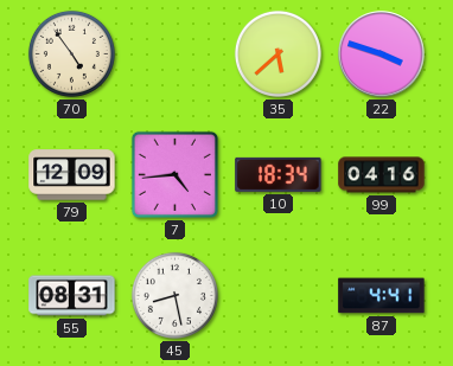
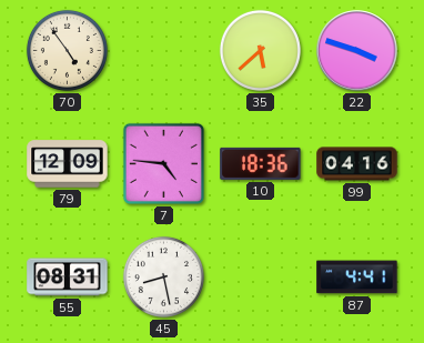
7: 4:44 -> 4:46
10: 18:34 -> 18:36
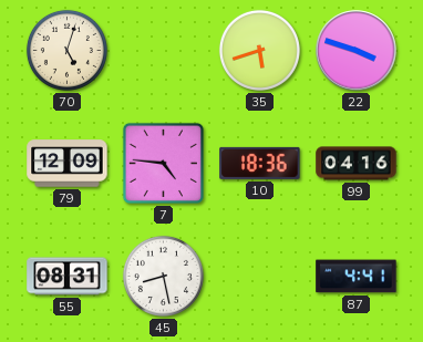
70: 4:54 -> 5:03
35: 5:38 -> 5:42
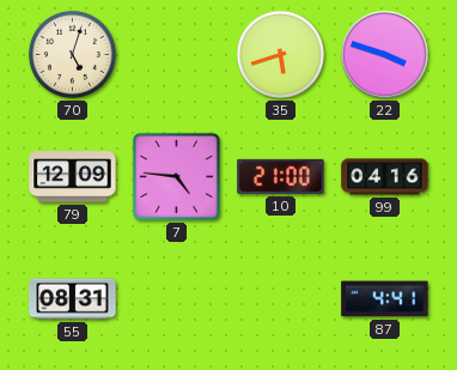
10: 18:36 -> 21:00
45: 8:28 -> none
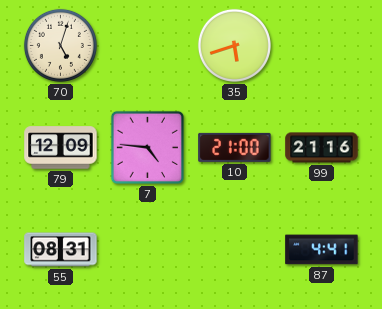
22: 3:48 -> none
99: 04:16 -> 21:16
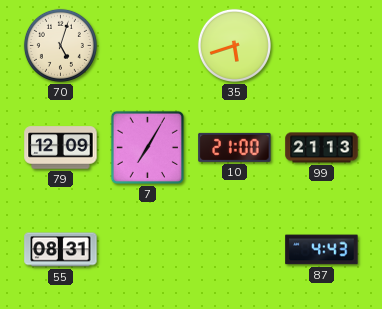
7: 4:46 -> 7:05
99: 21:16 -> 21:13
87: 4:41 -> 4:43
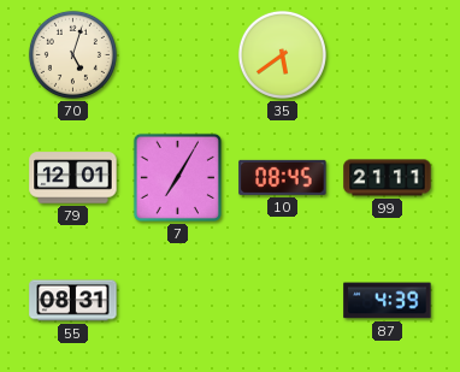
35: 5:42 -> 5:39
79: 12:09 -> 12:01
10: 21:00 -> 08:45
99: 21:13 -> 21:11
87: 4:43 -> 4:39
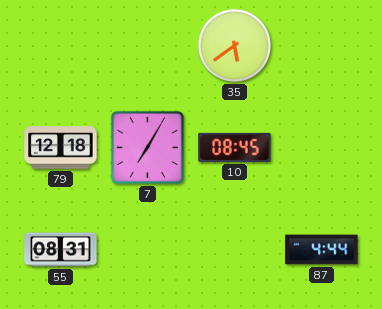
70: 5:03 -> none
79: 12:01 -> 12:18
99: 21:11 -> none
87: 4:39 -> 4:44
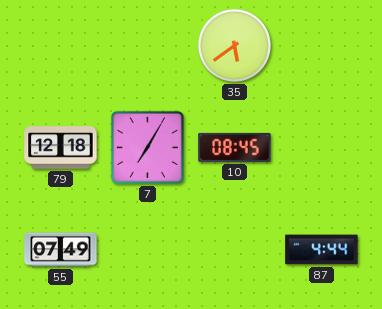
55: 08:31 -> 07:49
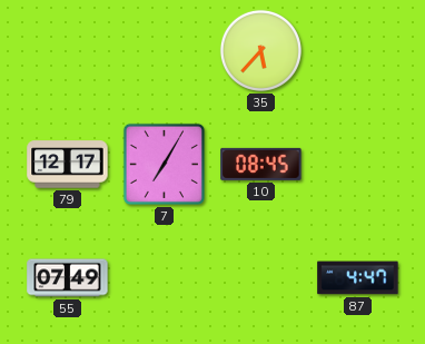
35: 5:39 -> 5:37
79: 12:18 -> 12:17
87: 4:44 -> 4:47
